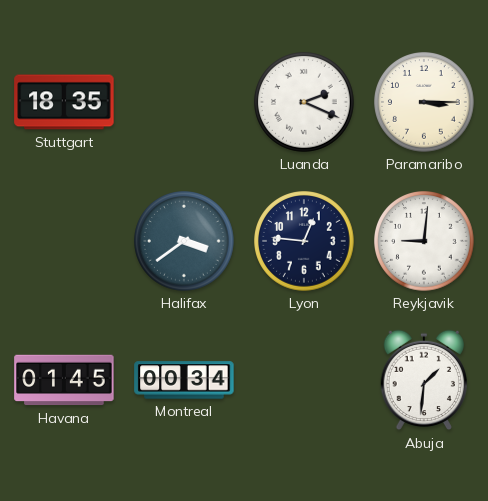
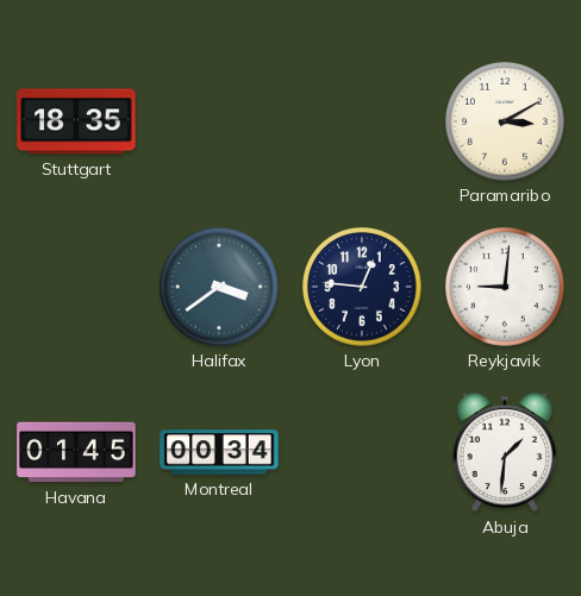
Luanda: 2:19 -> none
Paramaribo: 3:15 -> 3:10
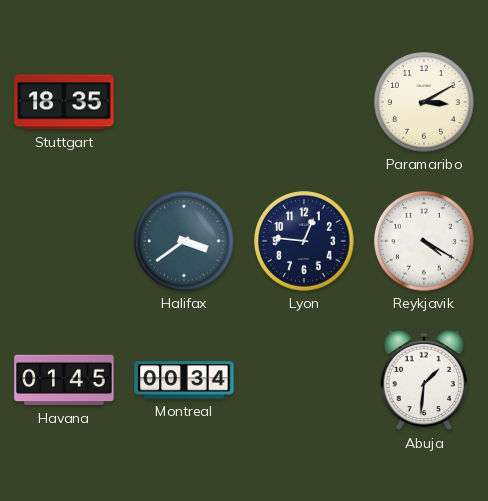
Reykjavik: 9:01 -> 4:20
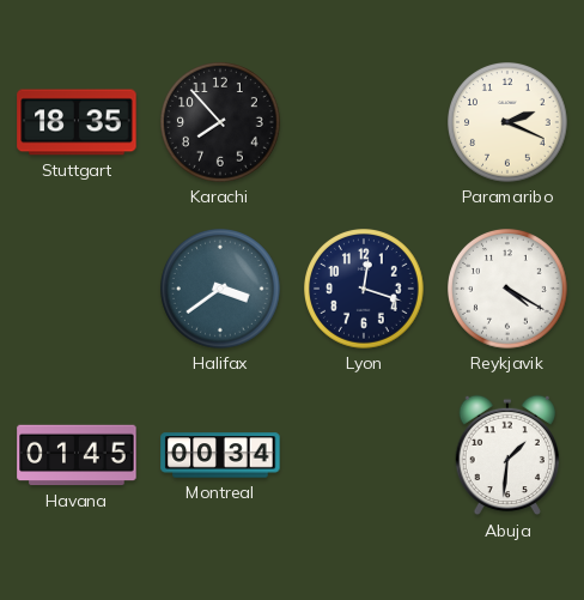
Karachi: none -> 7:53
Paramaribo: 3:10 -> 2:19
Lyon: 12:46 -> 12:18
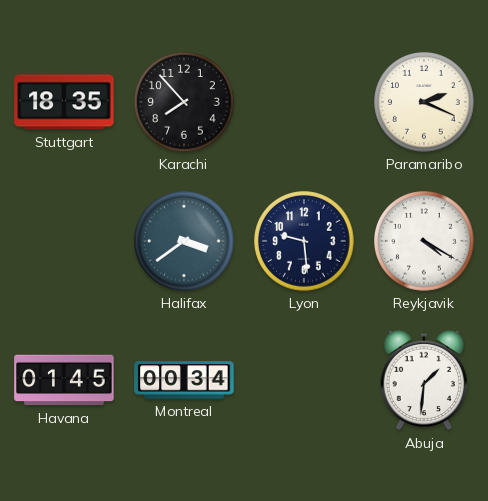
Lyon: 12:18 -> 9:29
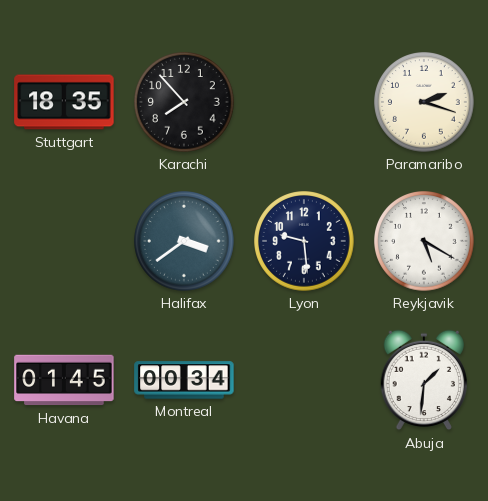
Paramaribo: 2:19 -> 2:18
Reykjavik: 4:20 -> 5:20
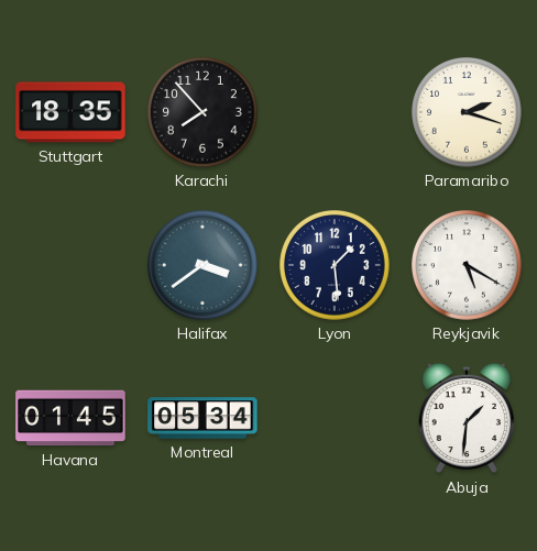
Lyon: 9:29 -> 1:29
Montreal: 00:34 -> 05:34
